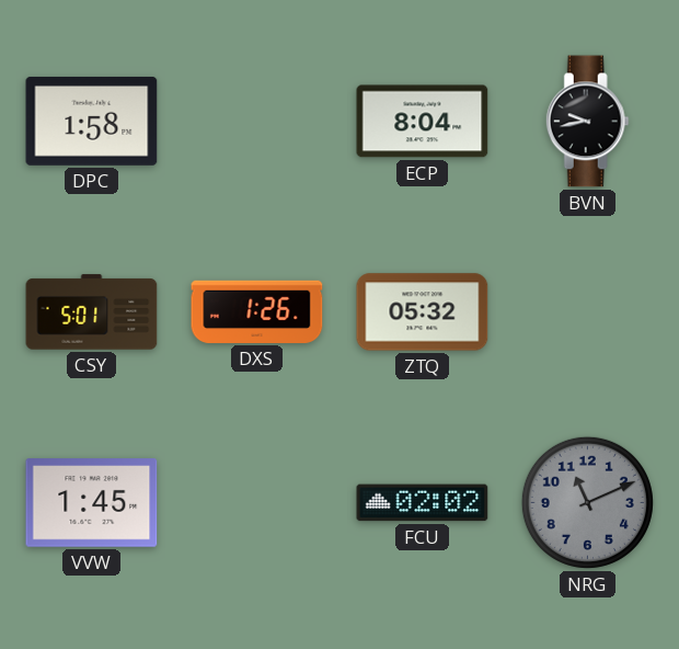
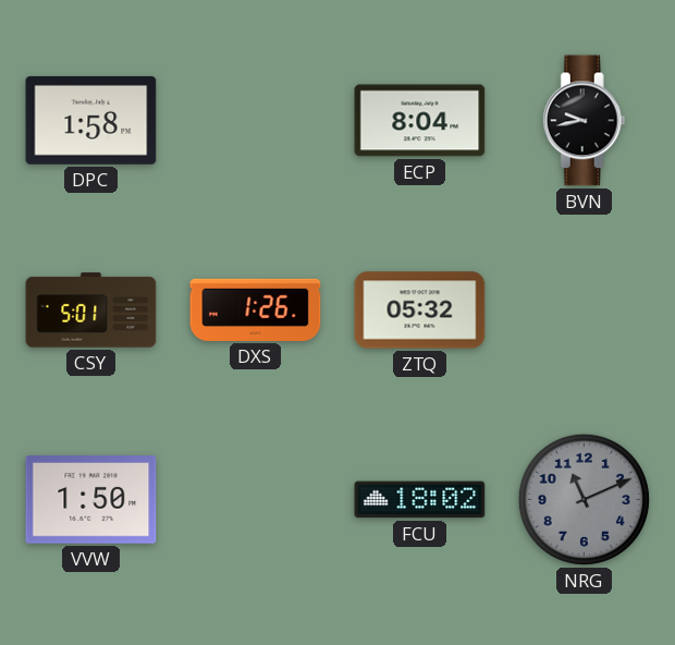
VVW: 1:45 -> 1:50
FCU: 02:02 -> 18:02
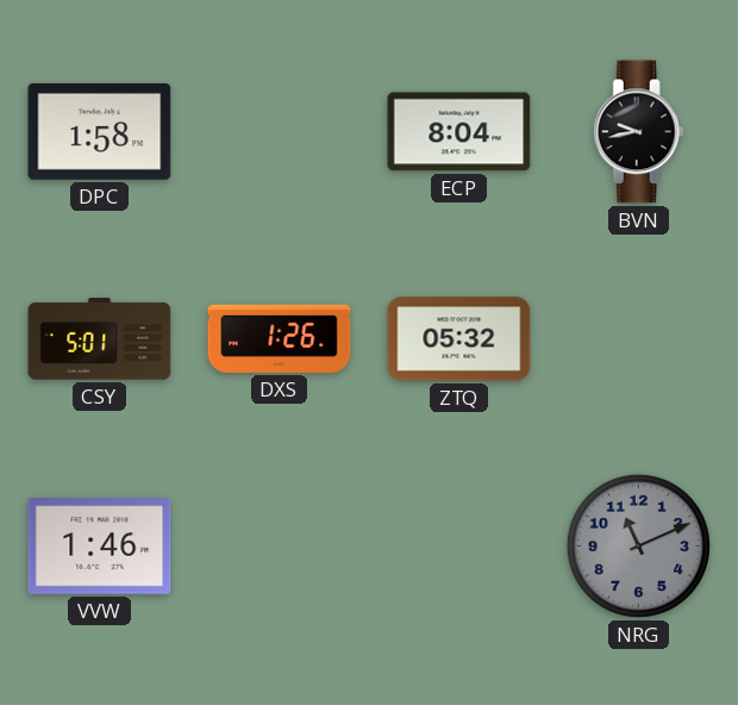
VVW: 1:50 -> 1:46
FCU: 18:02 -> none
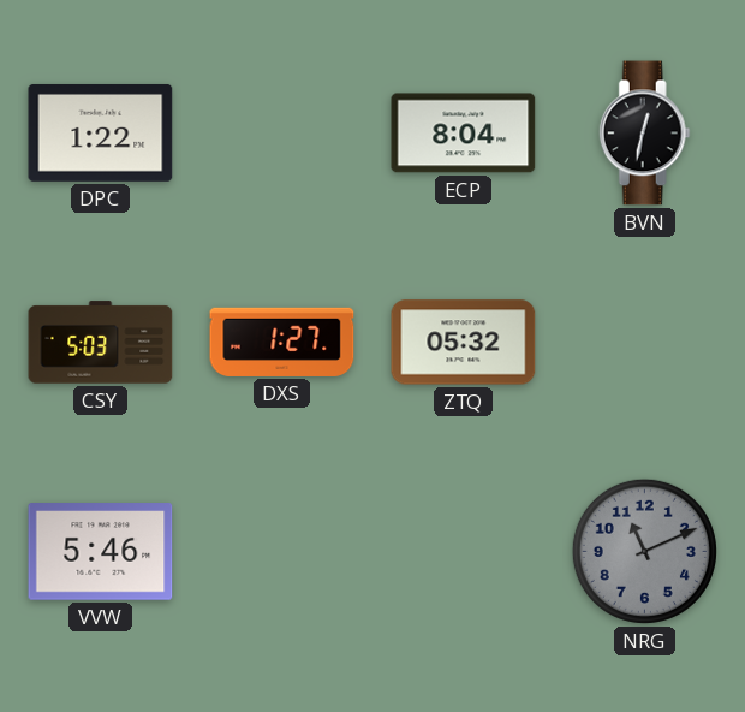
DPC: 1:58 -> 1:22
BVN: 9:43 -> 12:32
CSY: 5:01 -> 5:03
DXS: 1:26 -> 1:27
VVW: 1:46 -> 5:46
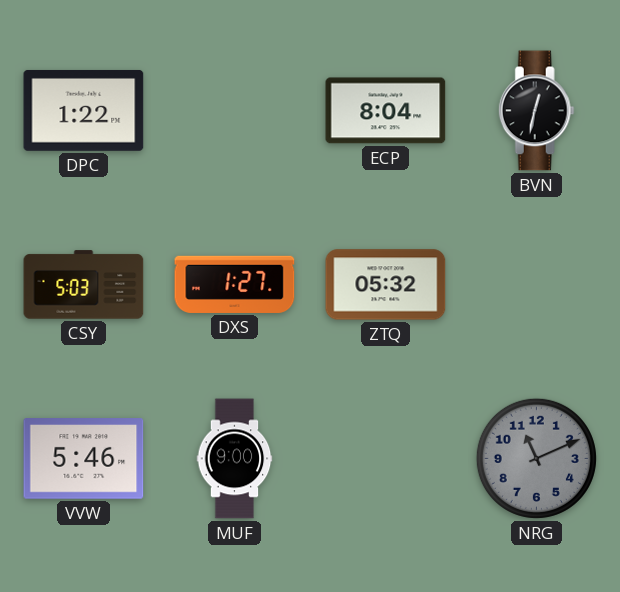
MUF: none -> 9:00
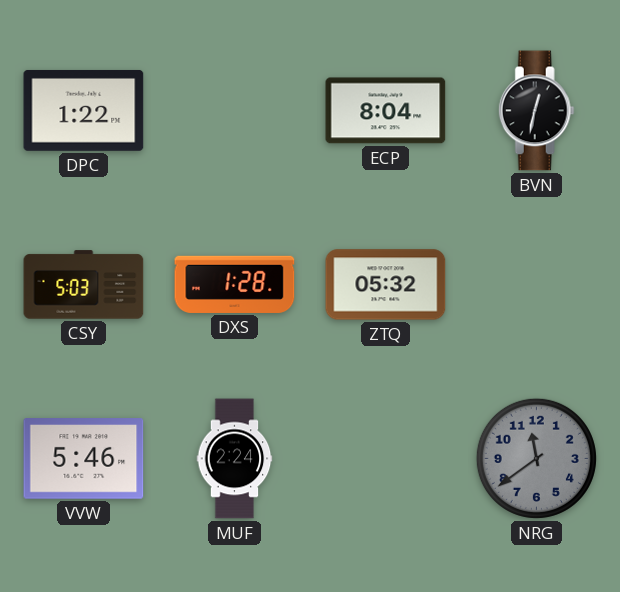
DXS: 1:27 -> 1:28
MUF: 9:00 -> 2:24
NRG: 11:11 -> 11:39
